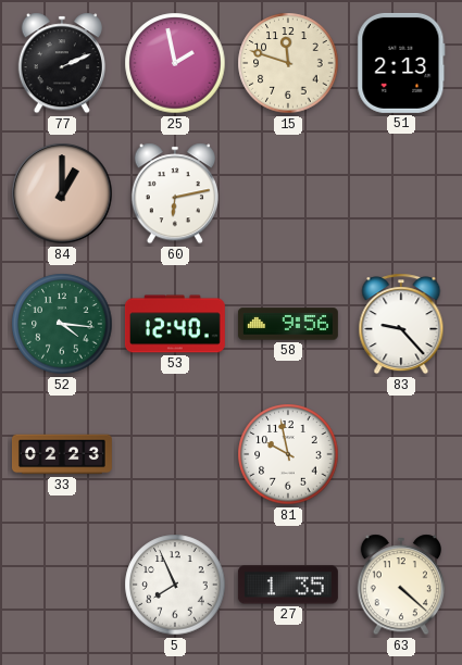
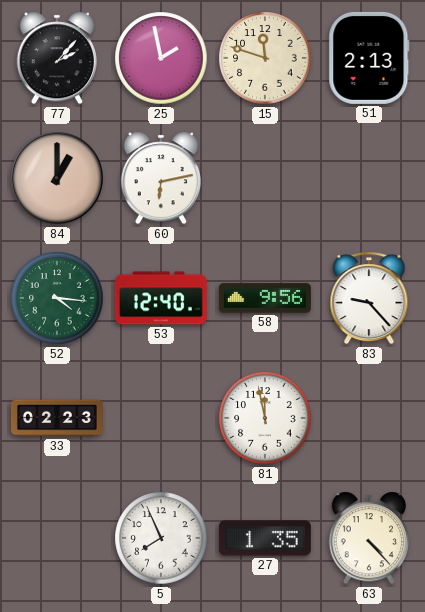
77: 2:11 -> 2:07
81: 9:58 -> 11:58
63: 4:22 -> 4:23
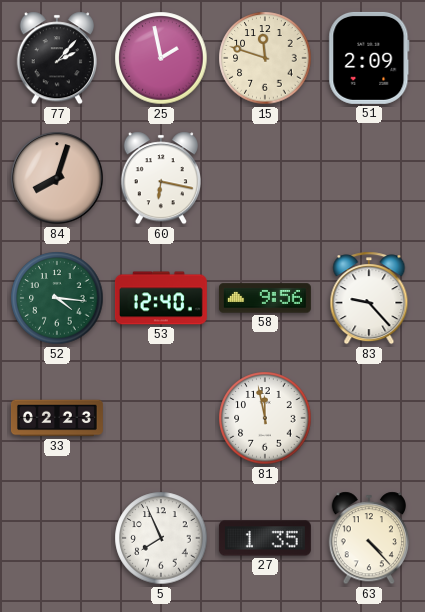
51: 2:13 -> 2:09
84: 1:00 -> 8:03
60: 6:13 -> 6:17
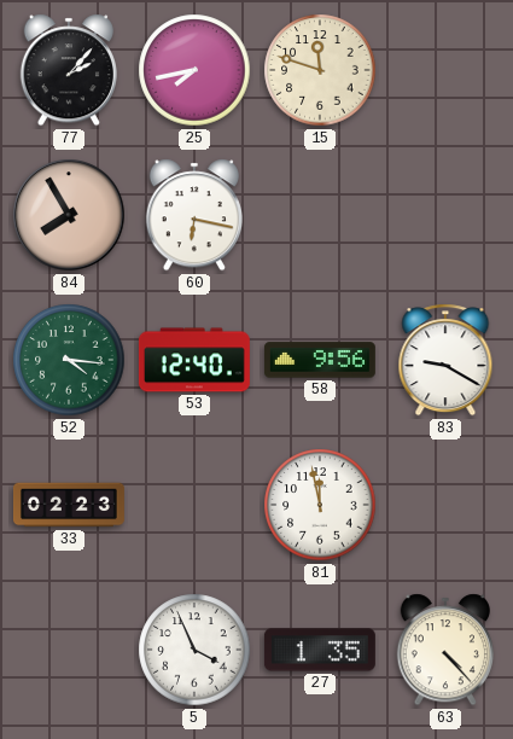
25: 1:58 -> 7:43
51: 2:09 -> none
84: 8:03 -> 7:55
83: 9:23 -> 9:20
5: 7:56 -> 3:56
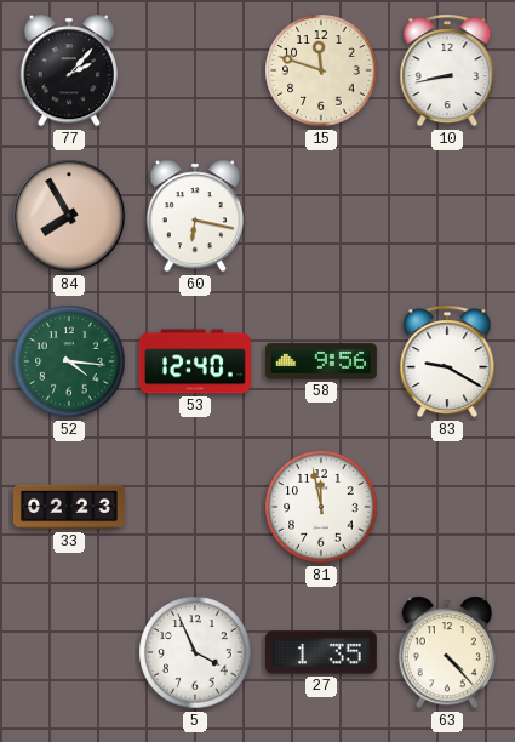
25: 7:43 -> none
10: none -> 8:43
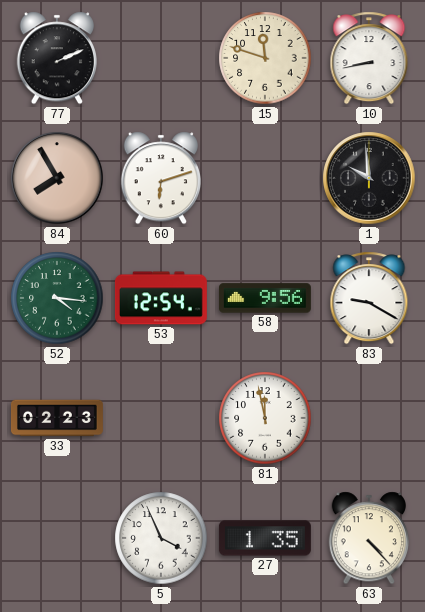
77: 2:07 -> 2:11
60: 6:17 -> 6:12
1: none -> 9:59
53: 12:40 -> 12:54
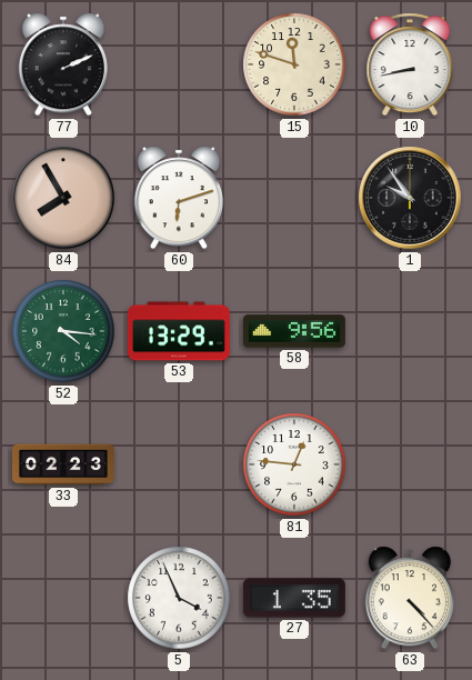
1: 9:59 -> 9:54
53: 12:54 -> 13:29
83: 9:20 -> none
81: 11:58 -> 12:46
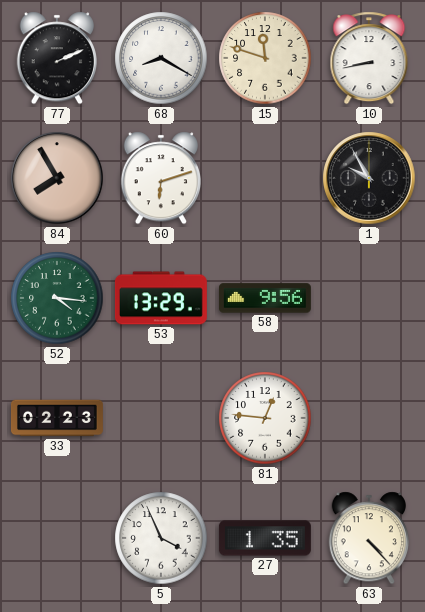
68: none -> 8:20
1: 9:54 -> 9:55
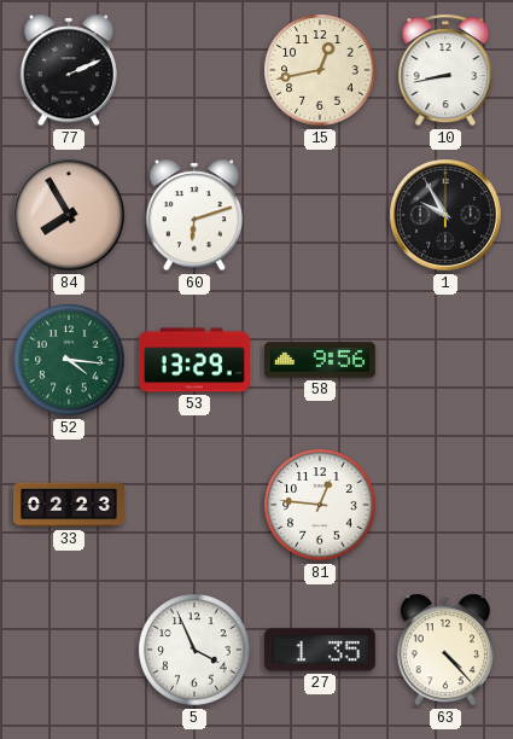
68: 8:20 -> none
15: 11:48 -> 12:43
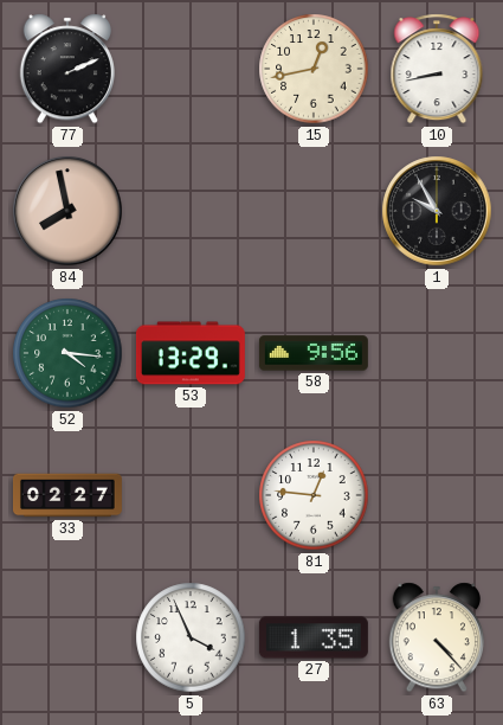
84: 7:55 -> 7:58
60: 6:12 -> none
33: 02:23 -> 02:27
